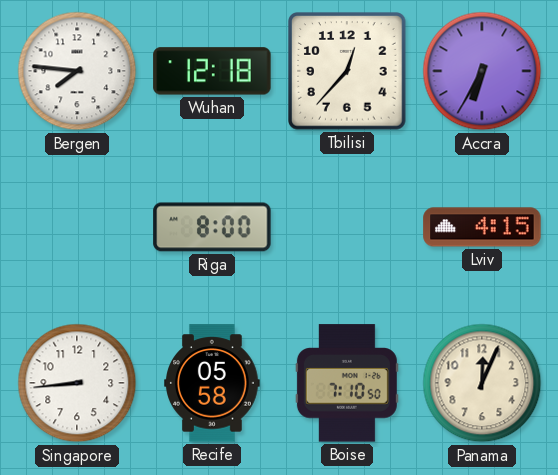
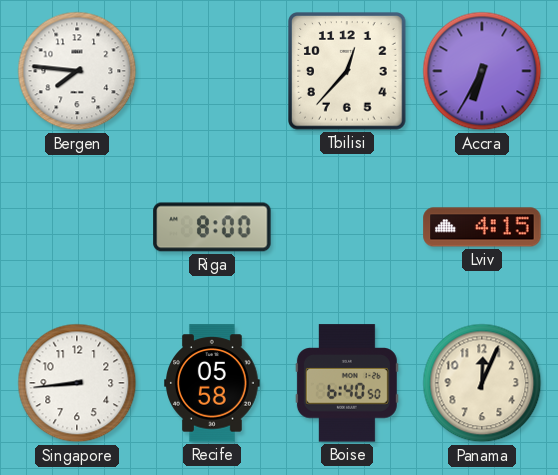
Wuhan: 12:18 -> none
Boise: 7:10 -> 6:40
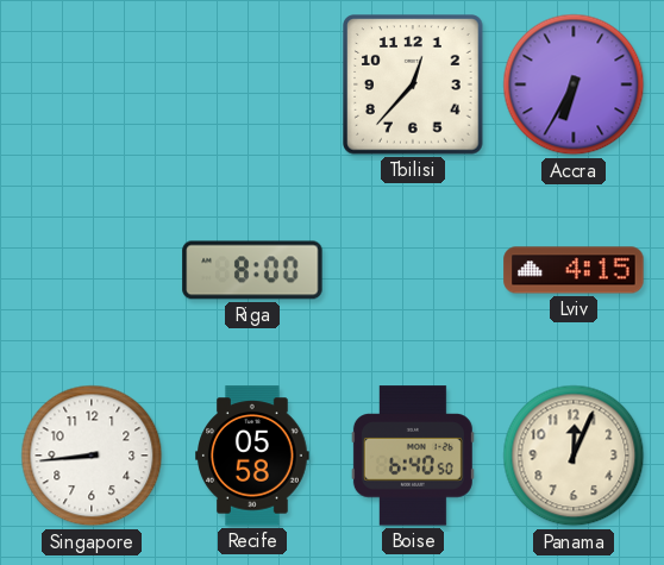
Bergen: 7:46 -> none
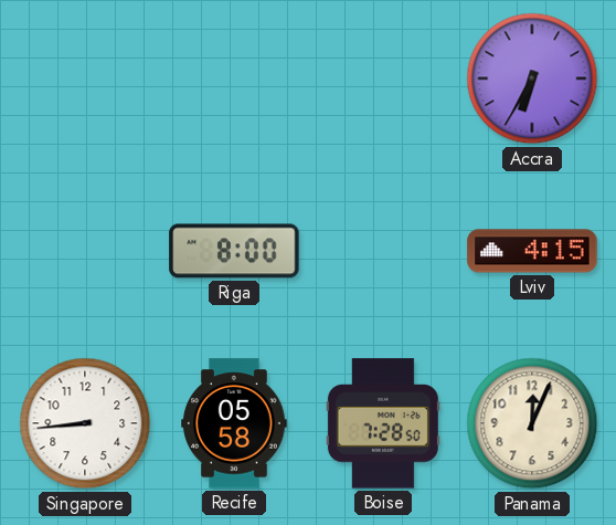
Tbilisi: 12:37 -> none
Boise: 6:40 -> 7:28
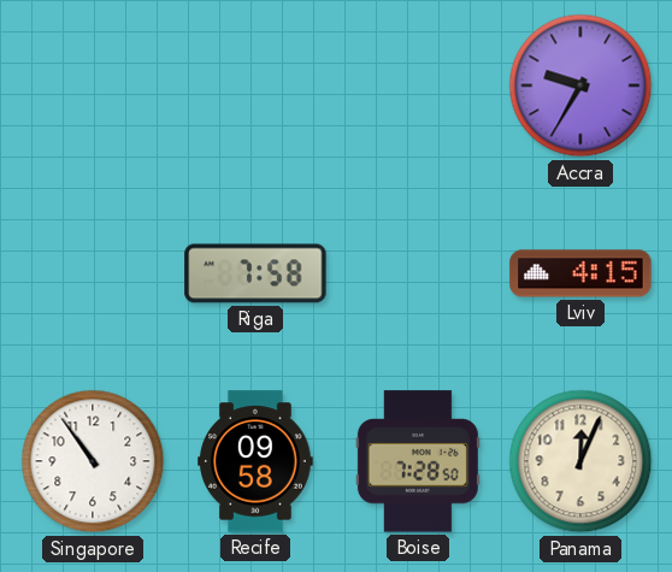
Accra: 6:35 -> 9:35
Riga: 8:00 -> 7:58
Singapore: 8:44 -> 10:54
Recife: 05:58 -> 09:58
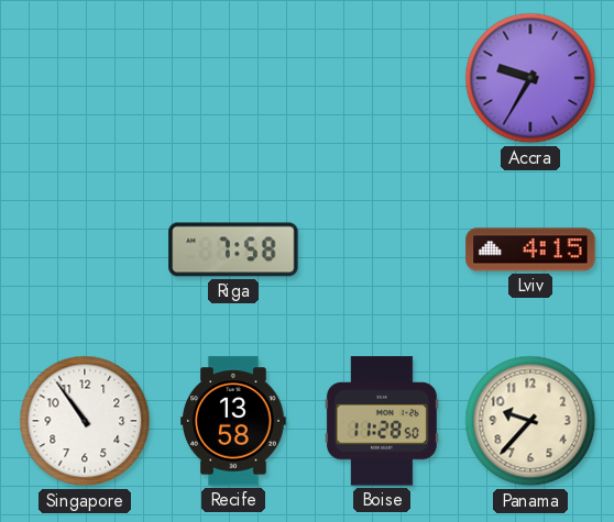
Recife: 09:58 -> 13:58
Boise: 7:28 -> 11:28
Panama: 12:04 -> 9:37
